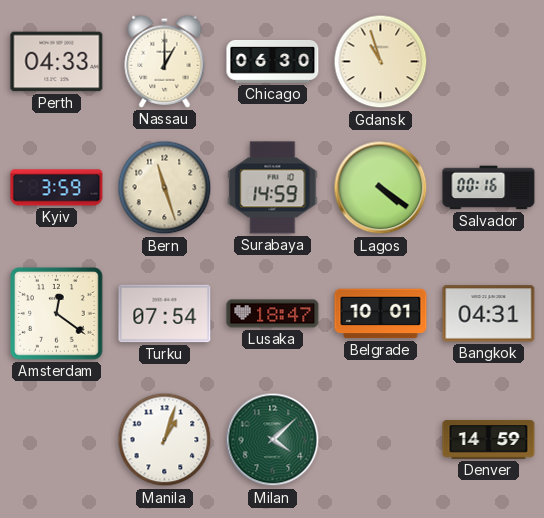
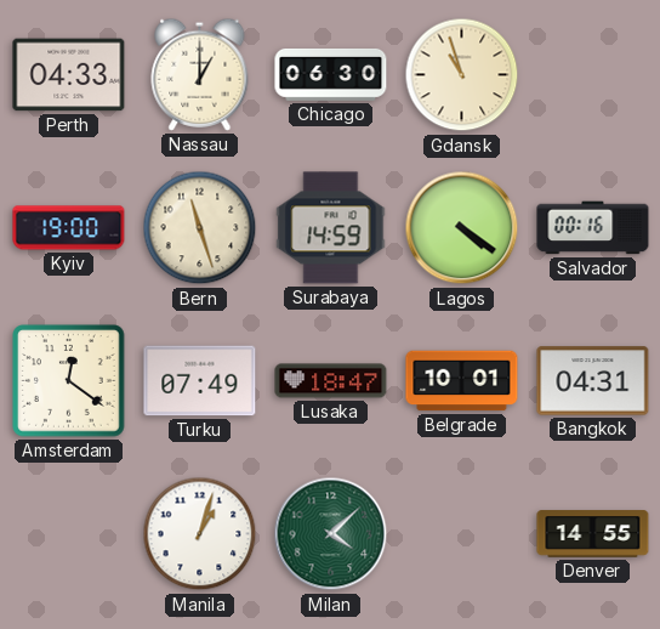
Kyiv: 3:59 -> 19:00
Turku: 07:54 -> 07:49
Denver: 14:59 -> 14:55
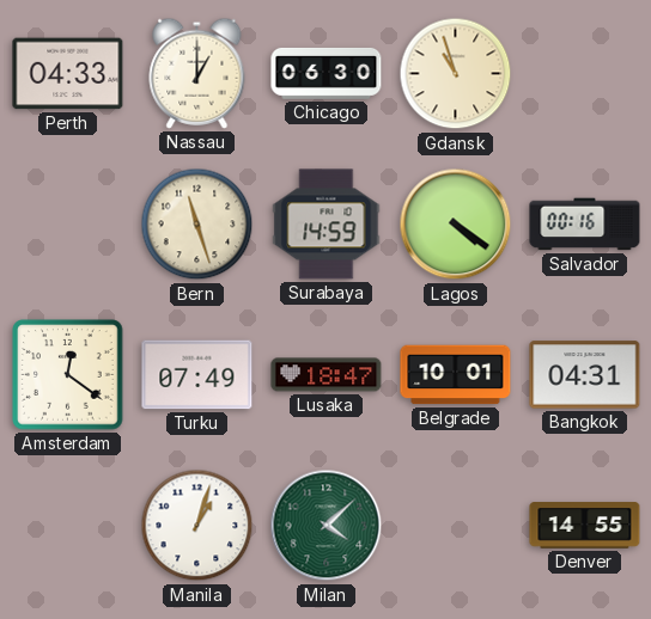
Kyiv: 19:00 -> none
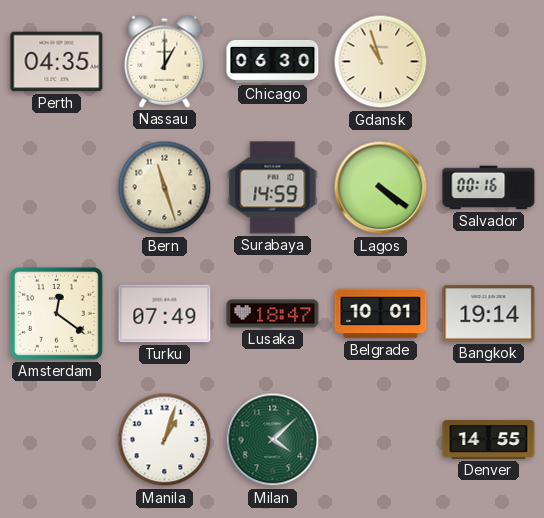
Perth: 04:33 -> 04:35
Bangkok: 04:31 -> 19:14
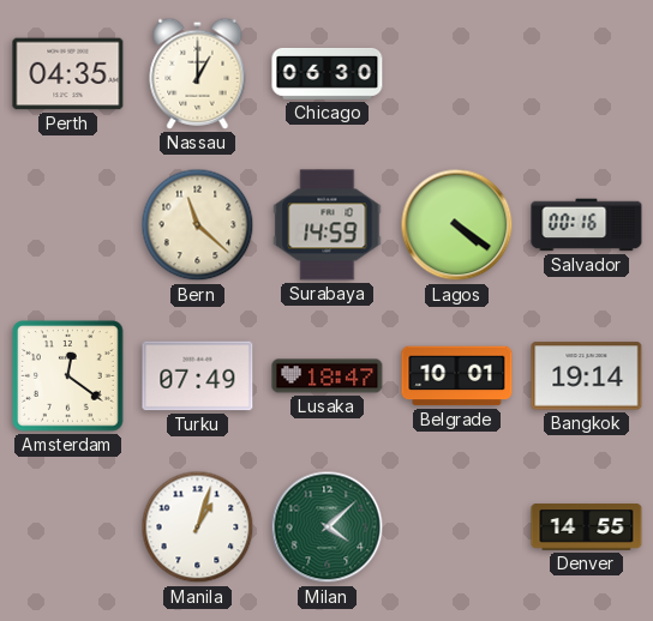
Gdansk: 10:57 -> none
Bern: 11:27 -> 11:22
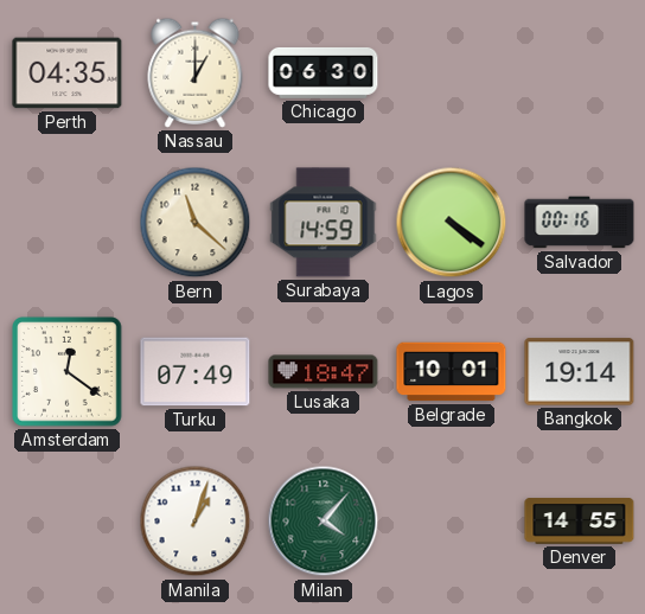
Milan: 4:08 -> 4:07
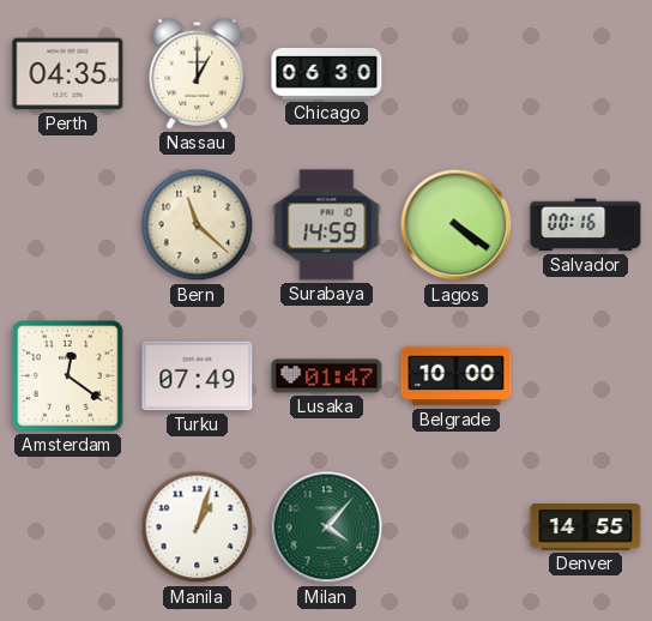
Lusaka: 18:47 -> 01:47
Belgrade: 10:01 -> 10:00
Bangkok: 19:14 -> none
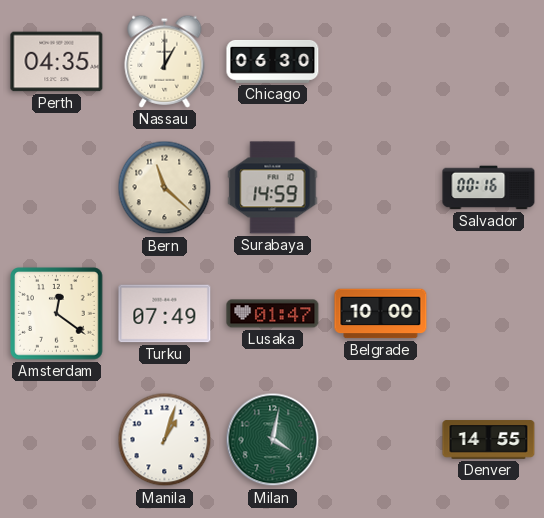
Lagos: 4:21 -> none
Milan: 4:07 -> 4:02
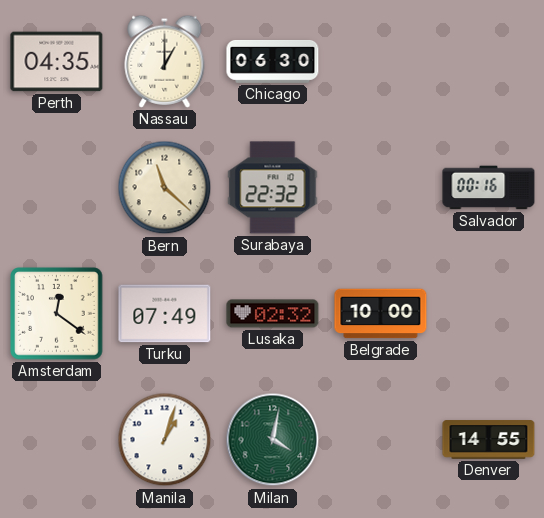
Surabaya: 14:59 -> 22:32
Lusaka: 01:47 -> 02:32
